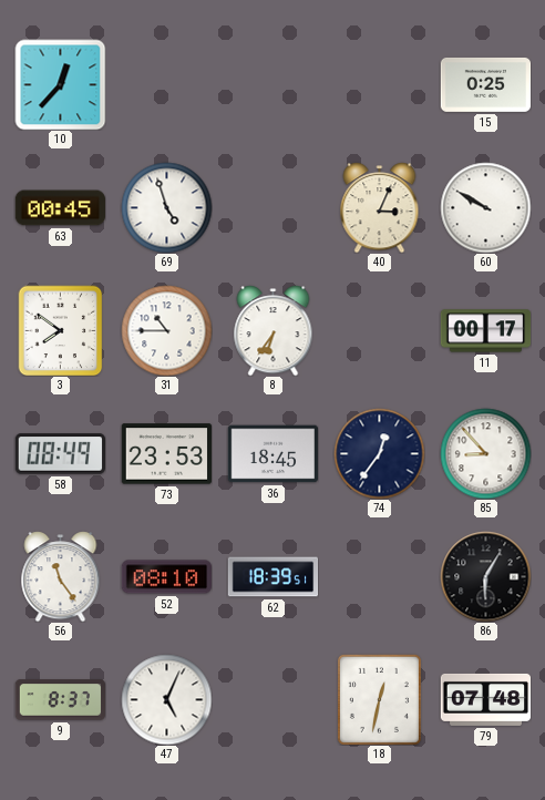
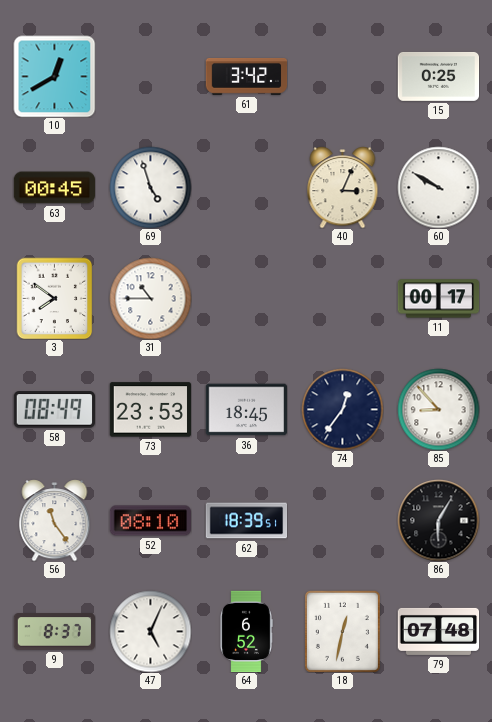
10: 12:37 -> 12:40
61: none -> 3:42
8: 6:36 -> none
64: none -> 6:52
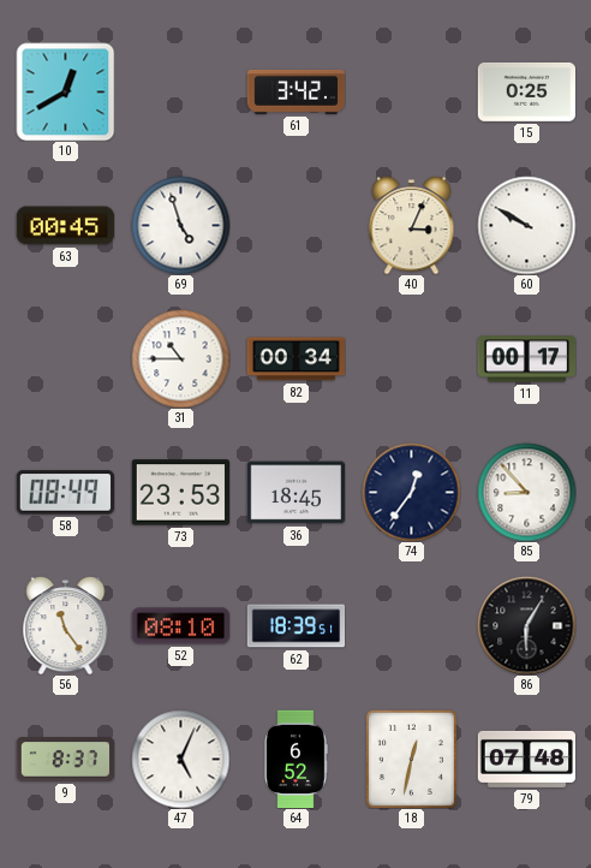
3: 7:51 -> none
82: none -> 00:34
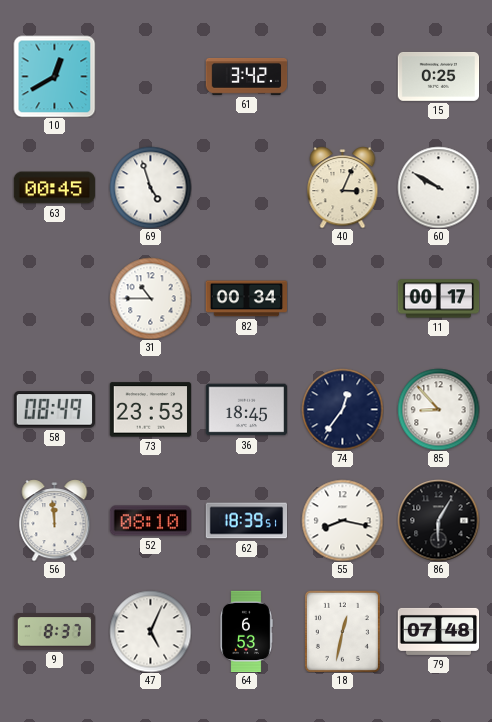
56: 11:24 -> 11:59
55: none -> 8:17
64: 6:52 -> 6:53
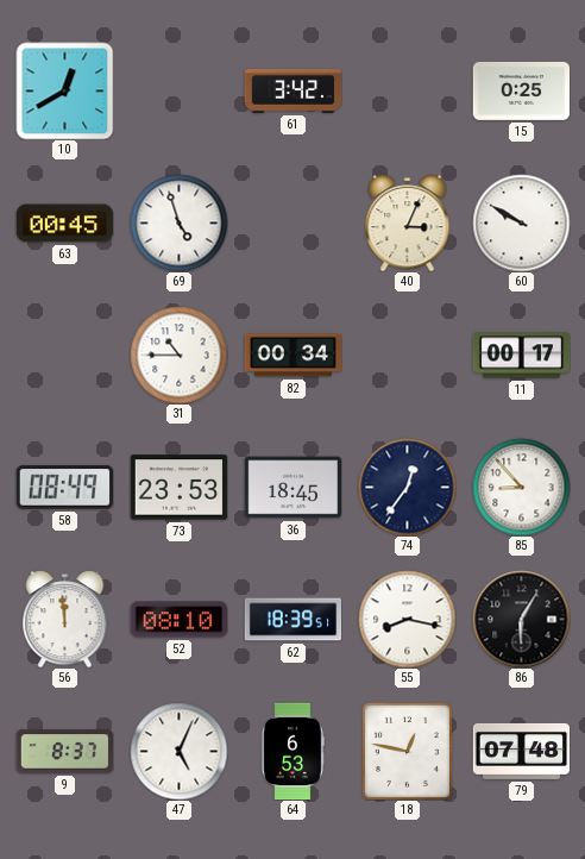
18: 12:32 -> 12:47
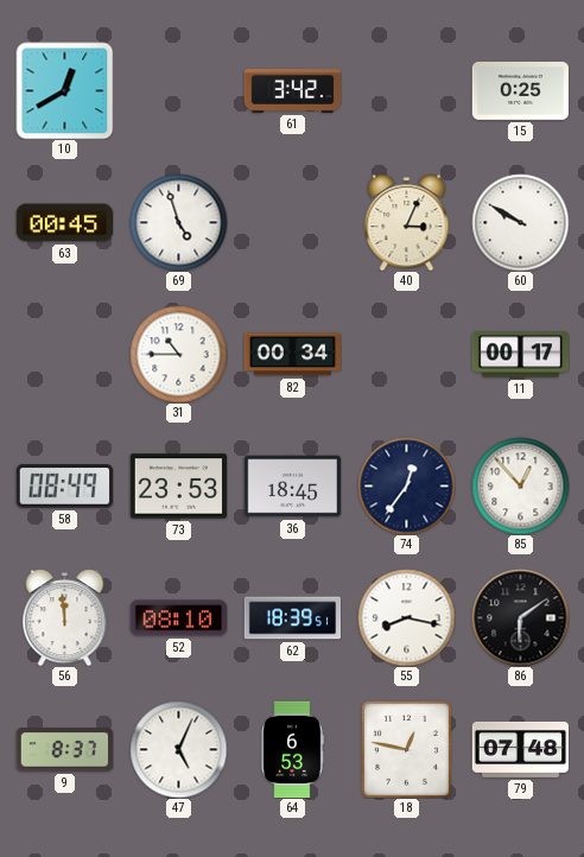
85: 8:53 -> 12:53
86: 6:05 -> 6:09
